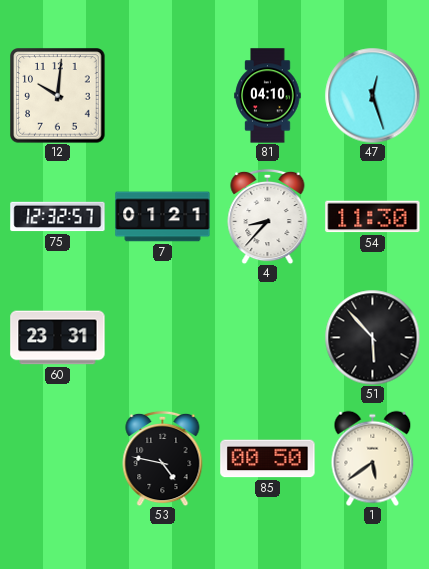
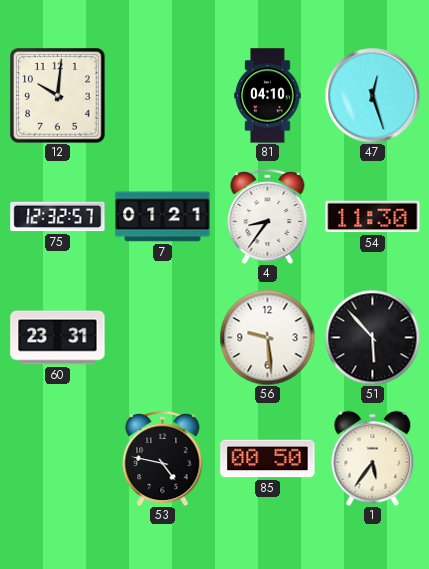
4: 8:37 -> 8:36
56: none -> 9:29
1: 5:39 -> 5:36
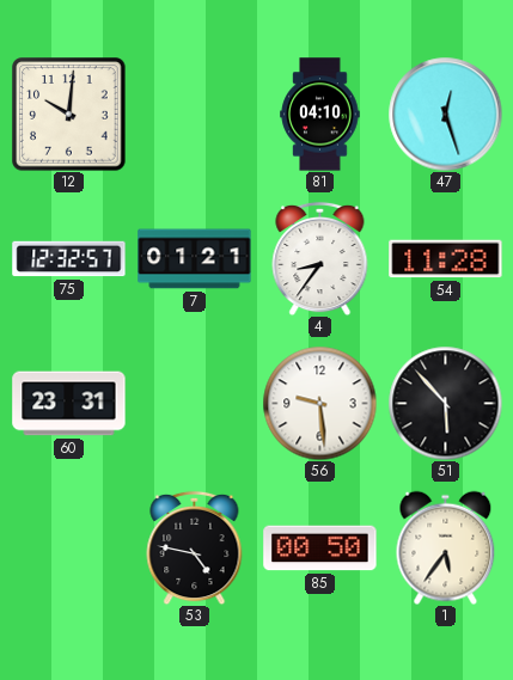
54: 11:30 -> 11:28
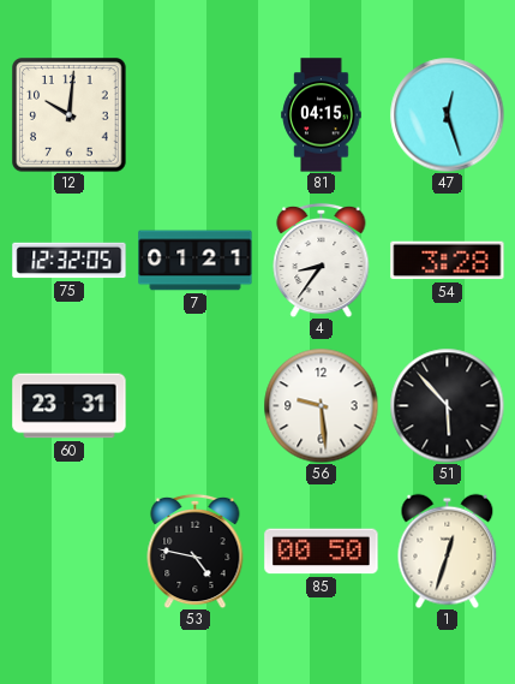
81: 04:10 -> 04:15
75: 12:32:57 -> 12:32:05
54: 11:28 -> 3:28
1: 5:36 -> 12:33
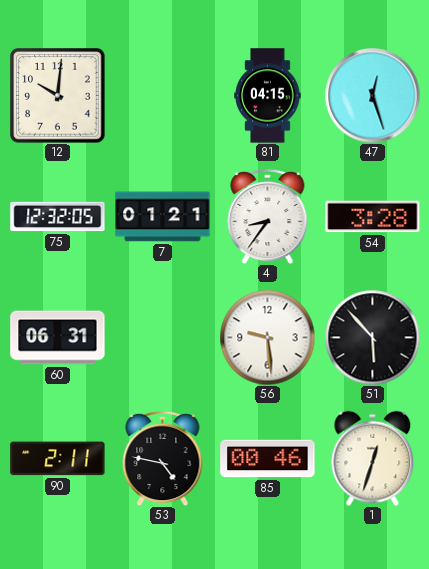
60: 23:31 -> 06:31
90: none -> 2:11
85: 00:50 -> 00:46
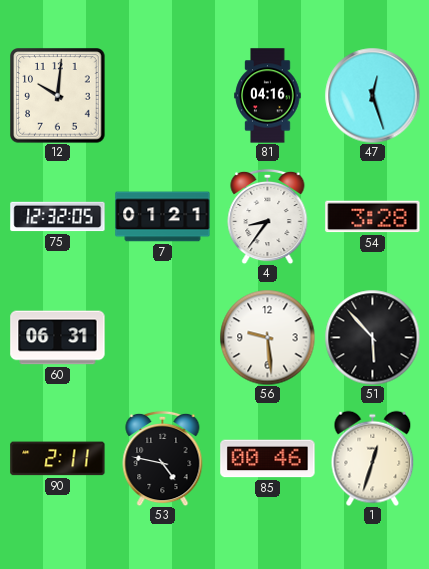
81: 04:15 -> 04:16
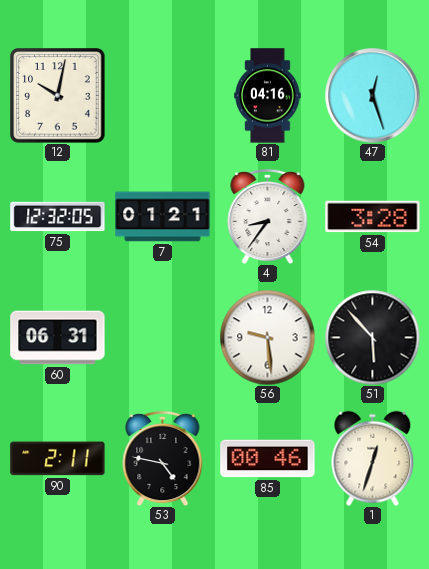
12: 10:01 -> 10:02
